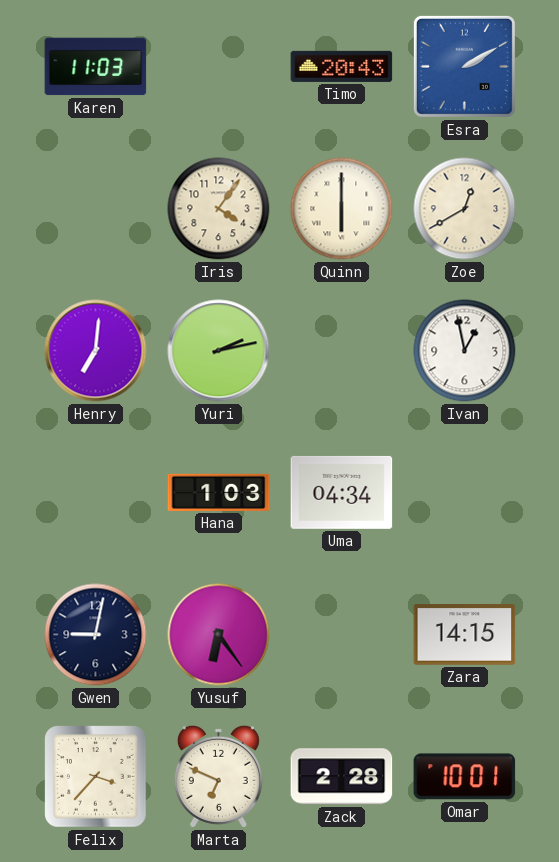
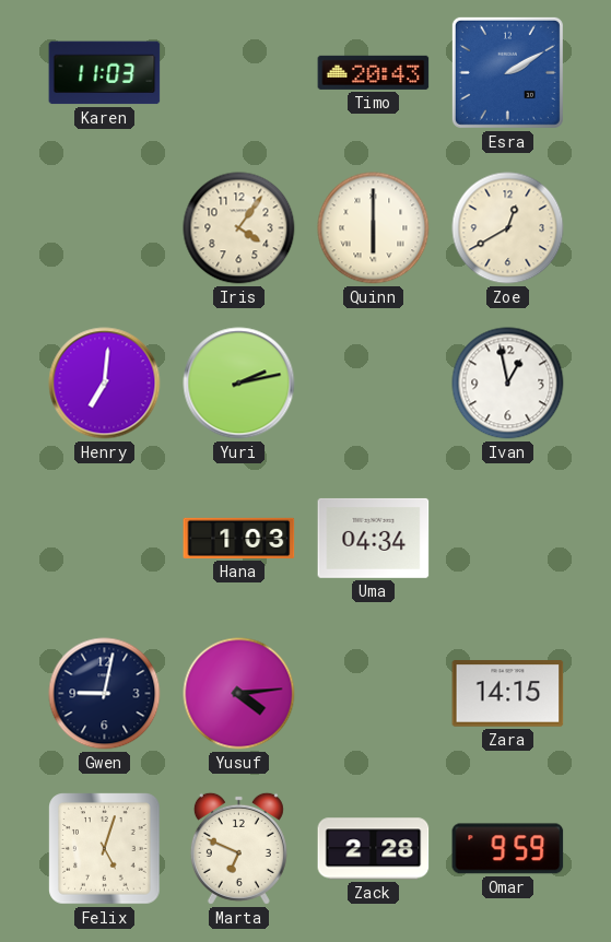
Yusuf: 6:24 -> 4:14
Felix: 3:37 -> 5:03
Omar: 10:01 -> 9:59
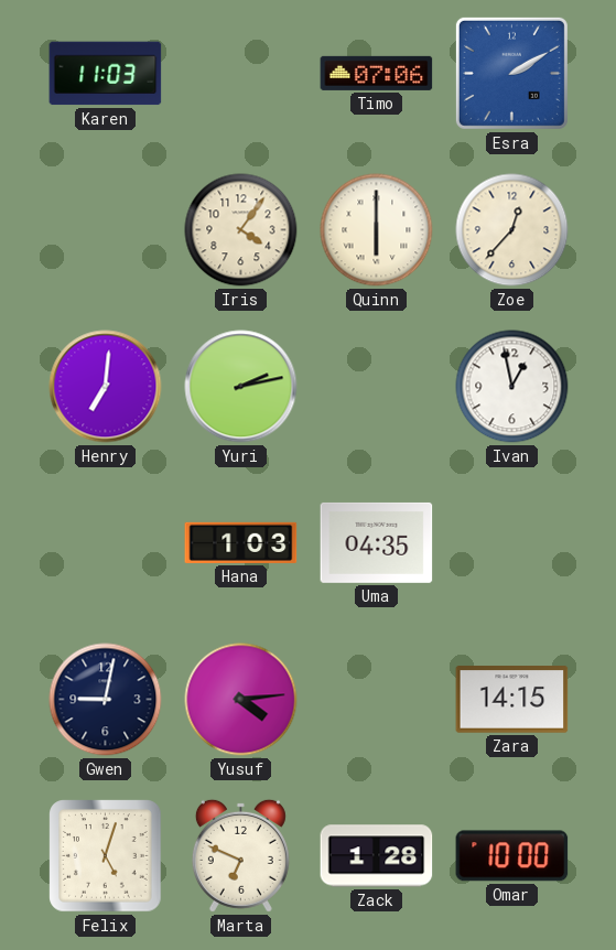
Timo: 20:43 -> 07:06
Zoe: 12:40 -> 12:37
Uma: 04:34 -> 04:35
Zack: 2:28 -> 1:28
Omar: 9:59 -> 10:00
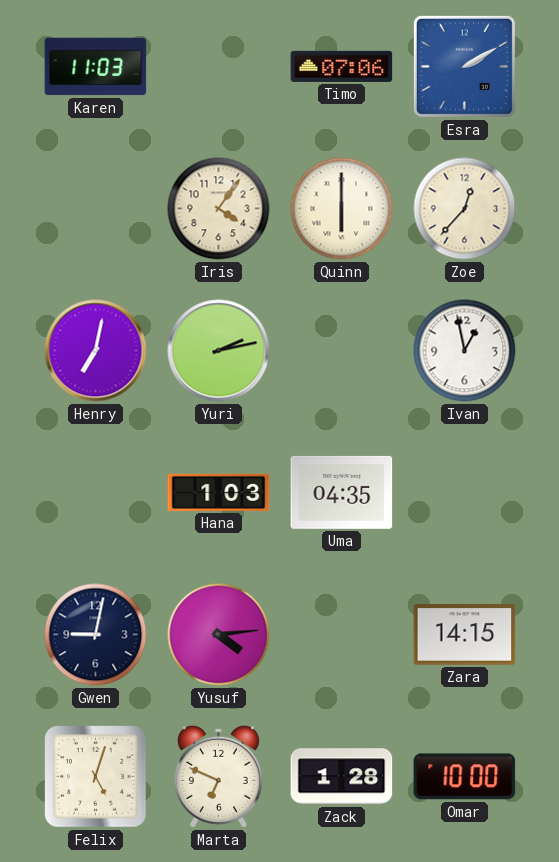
Henry: 7:01 -> 7:02
